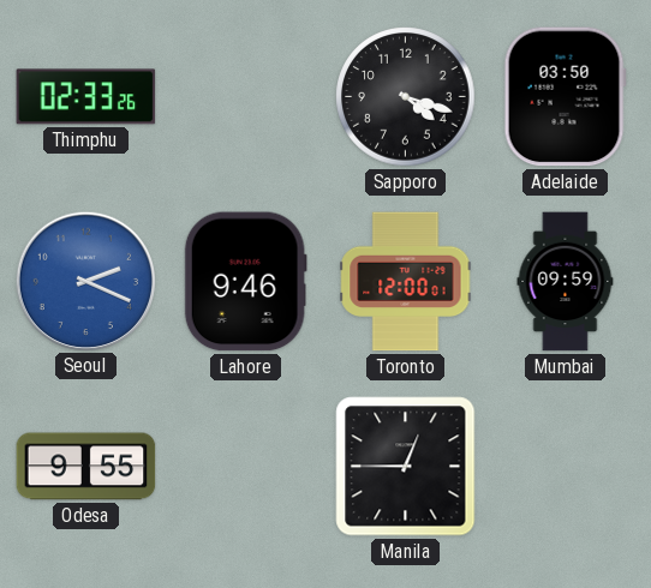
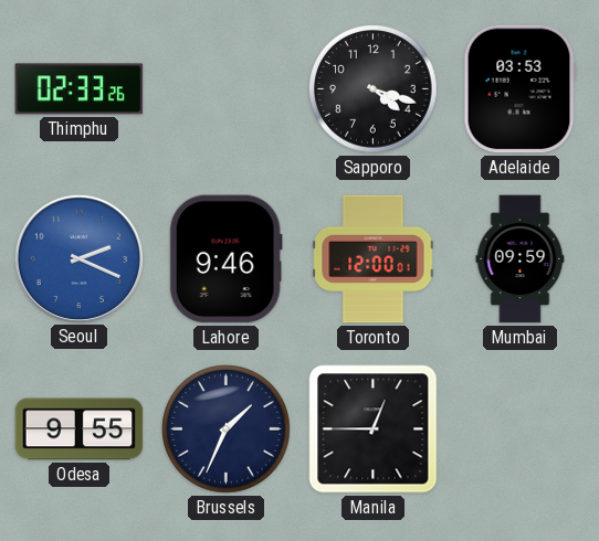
Adelaide: 03:50 -> 03:53
Brussels: none -> 1:34
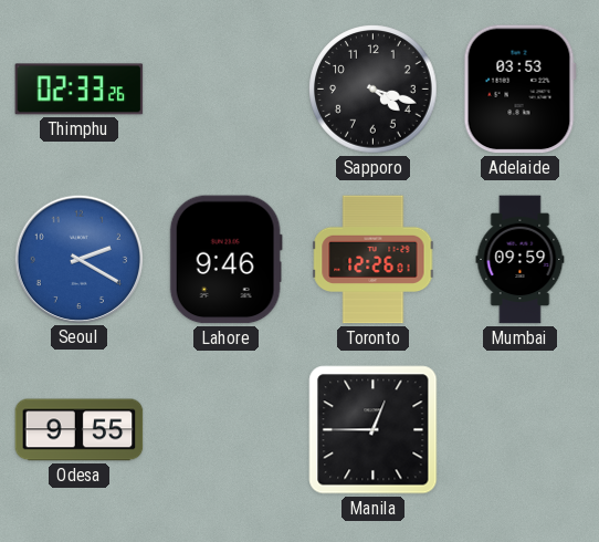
Seoul: 2:19 -> 2:20
Toronto: 12:00 -> 12:26
Brussels: 1:34 -> none
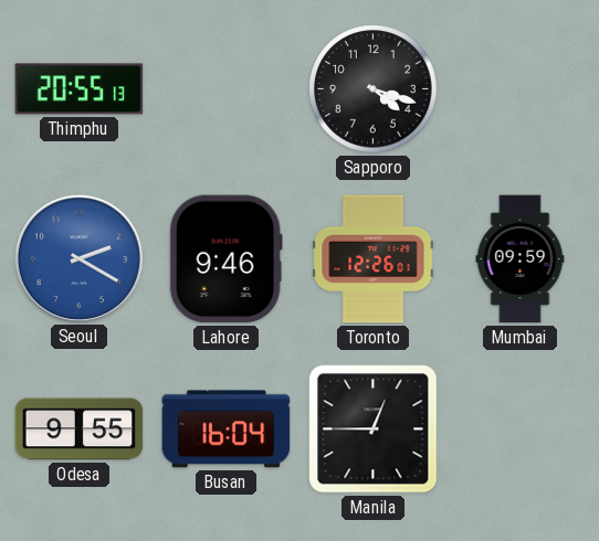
Thimphu: 02:33 -> 20:55
Adelaide: 03:53 -> none
Busan: none -> 16:04
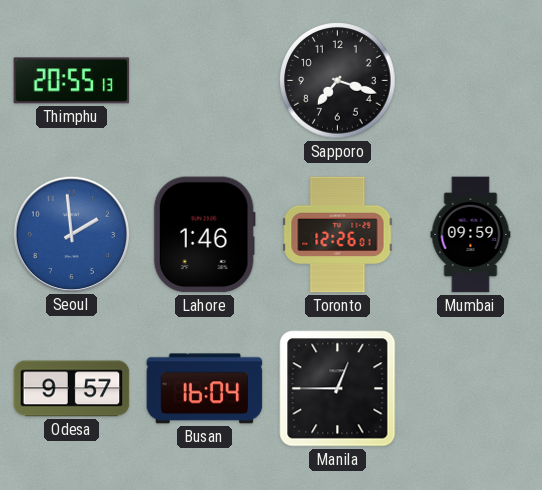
Sapporo: 4:18 -> 7:18
Seoul: 2:20 -> 1:59
Lahore: 9:46 -> 1:46
Odesa: 9:55 -> 9:57
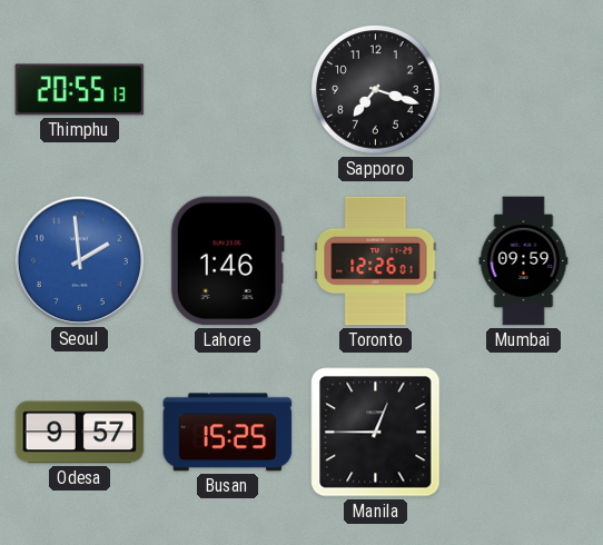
Busan: 16:04 -> 15:25
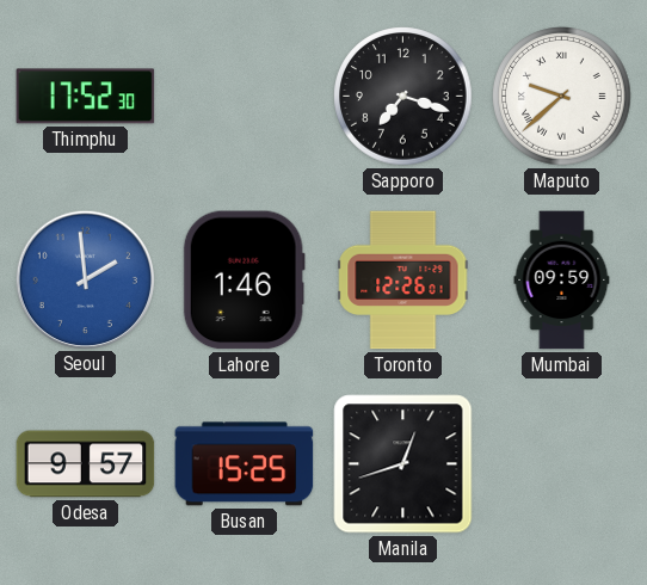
Thimphu: 20:55 -> 17:52
Maputo: none -> 9:38
Manila: 12:45 -> 12:42
